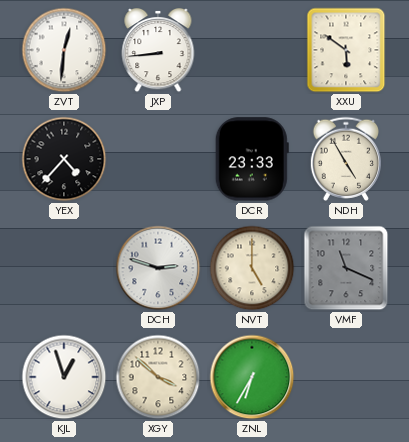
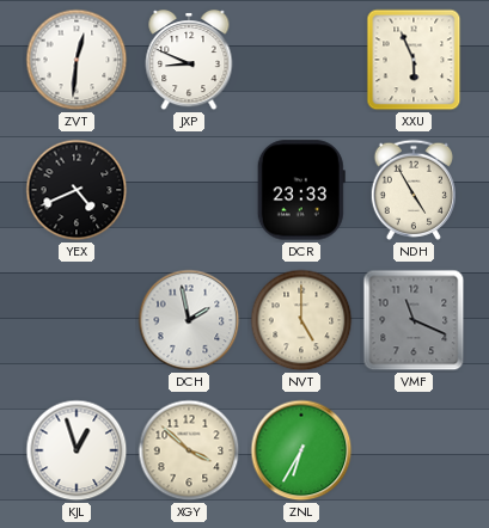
JXP: 8:44 -> 8:49
XXU: 5:51 -> 5:56
YEX: 4:37 -> 4:41
DCH: 2:48 -> 1:58
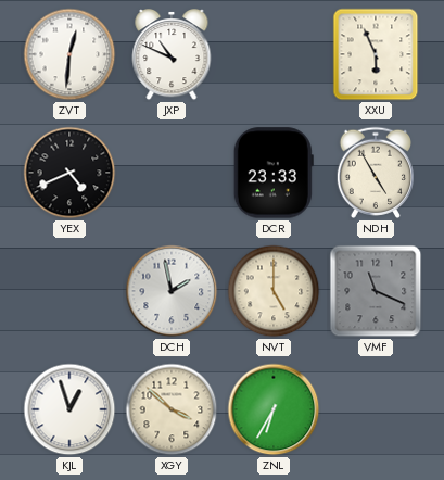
JXP: 8:49 -> 10:49
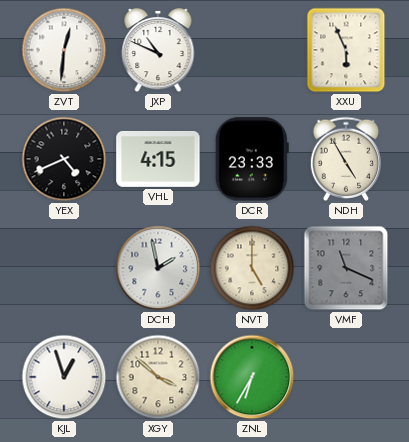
VHL: none -> 4:15
